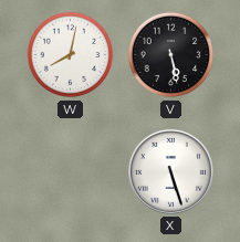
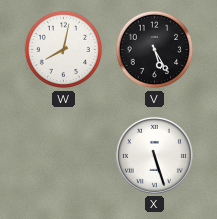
V: 5:28 -> 5:25
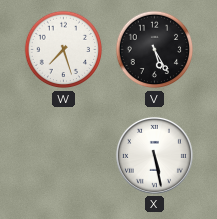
W: 8:02 -> 7:27
X: 5:27 -> 5:28
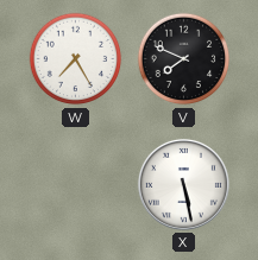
W: 7:27 -> 7:25
V: 5:25 -> 7:49
